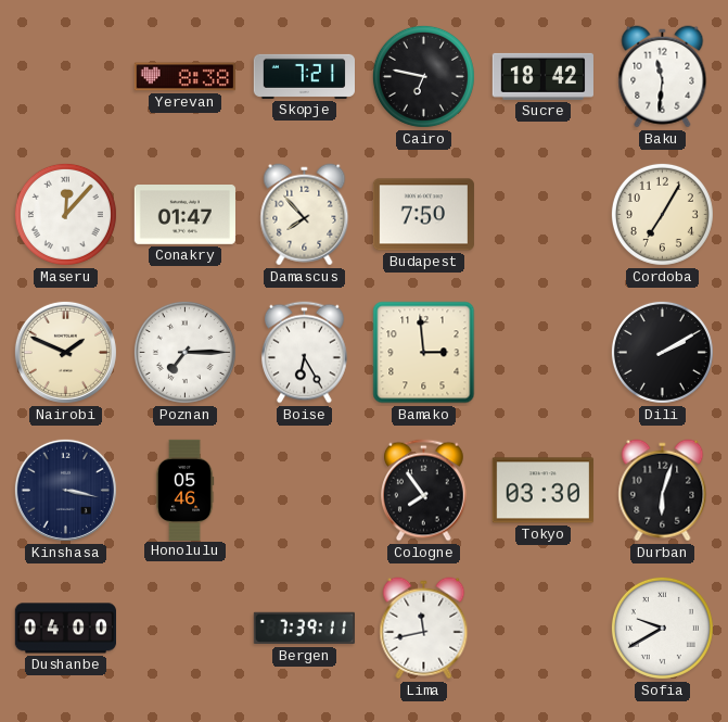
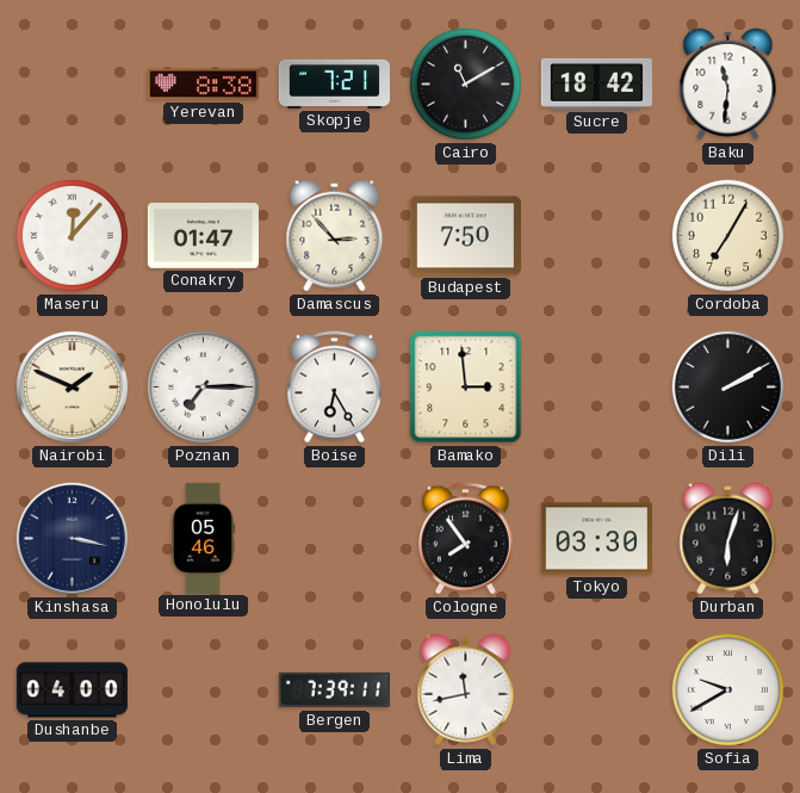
Cairo: 6:47 -> 11:10
Damascus: 7:53 -> 2:53
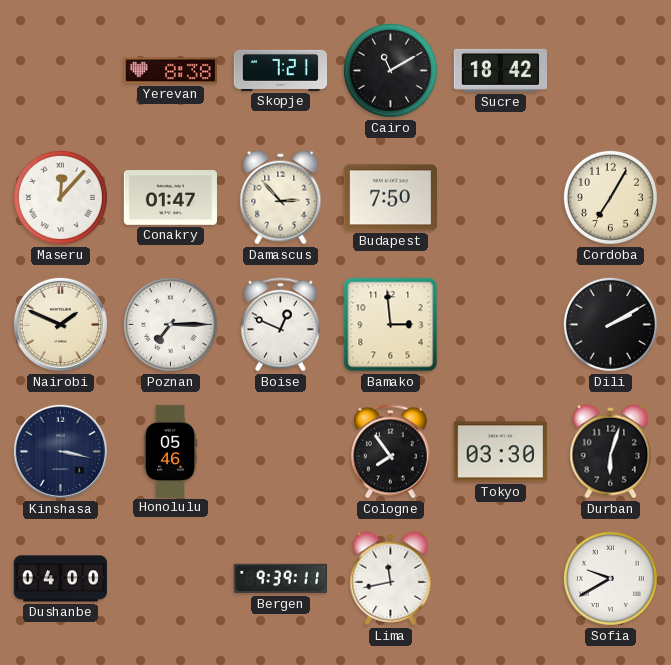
Baku: 11:31 -> none
Boise: 6:25 -> 12:49
Bergen: 7:39 -> 9:39
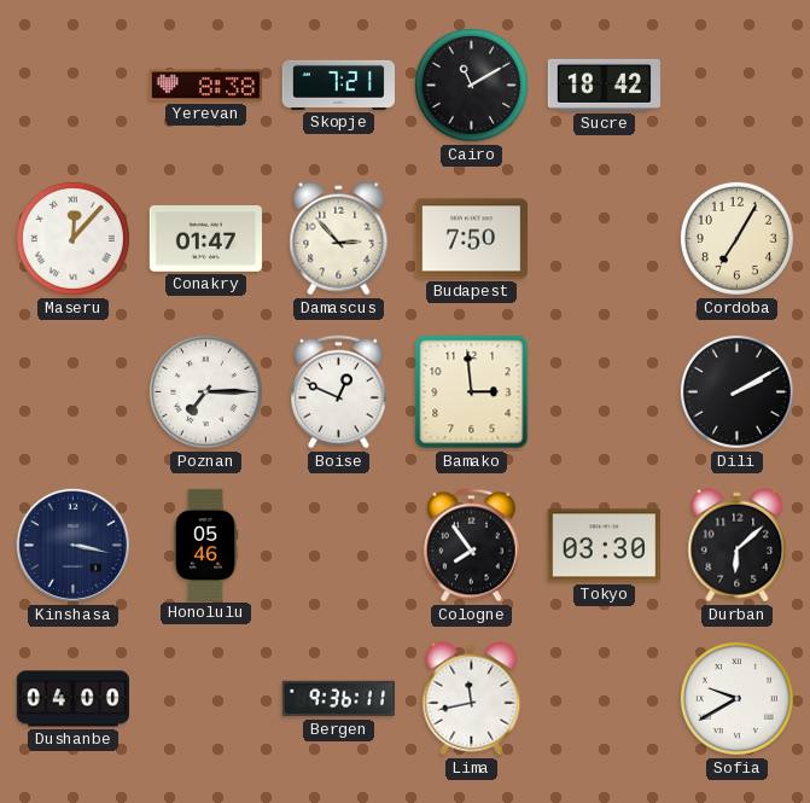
Nairobi: 1:49 -> none
Durban: 6:03 -> 6:08
Bergen: 9:39 -> 9:36
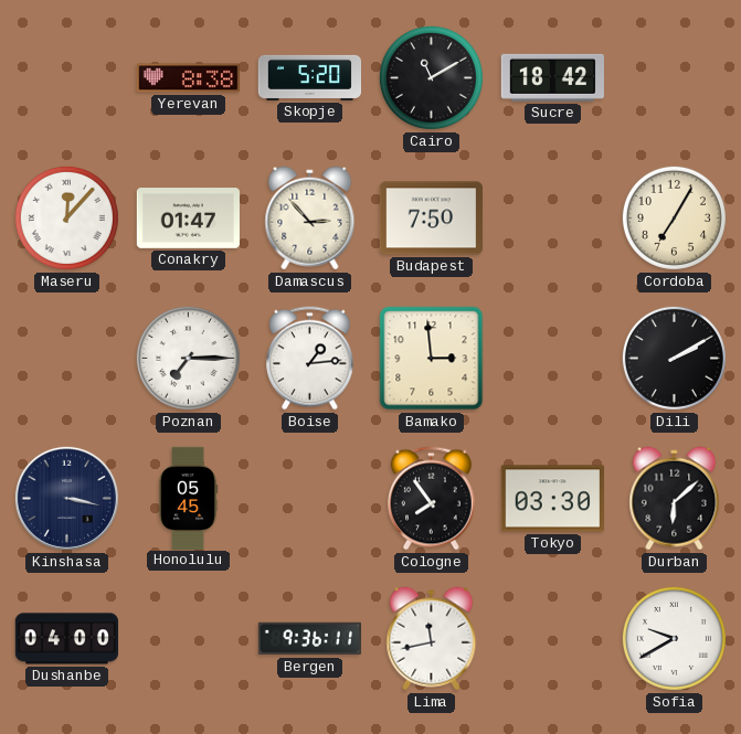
Skopje: 7:21 -> 5:20
Boise: 12:49 -> 1:14
Honolulu: 05:46 -> 05:45
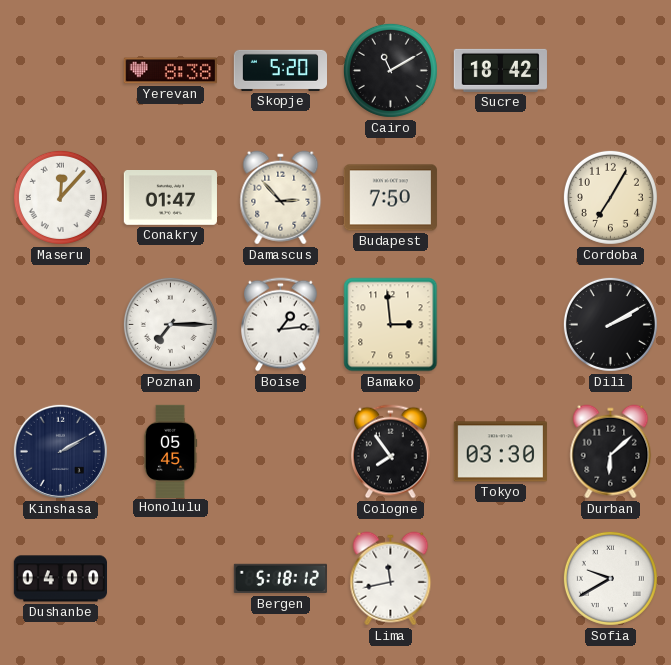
Kinshasa: 3:17 -> 2:10
Bergen: 9:36 -> 5:18
